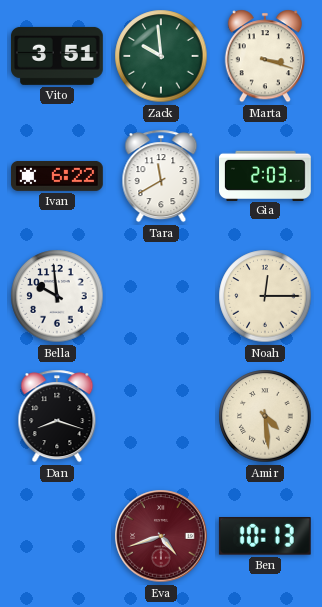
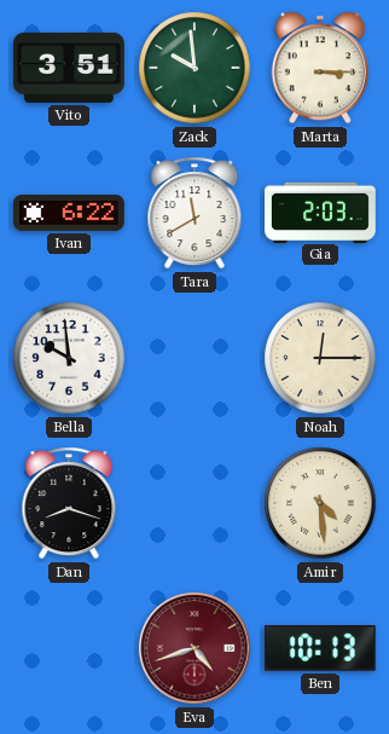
Marta: 3:18 -> 3:15
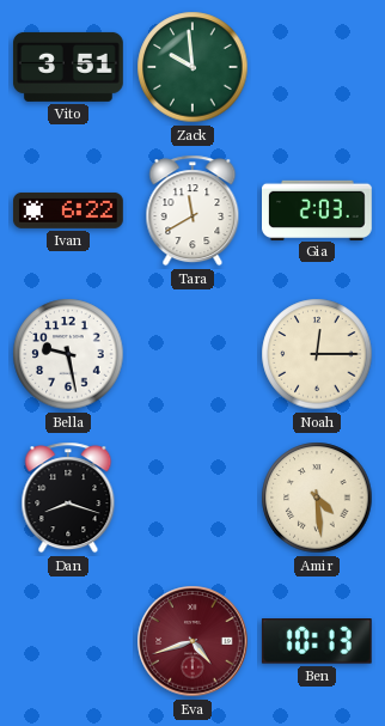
Marta: 3:15 -> none
Bella: 9:59 -> 9:28
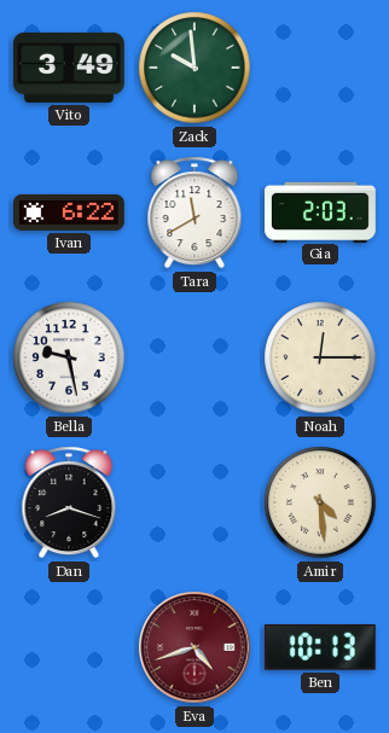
Vito: 3:51 -> 3:49
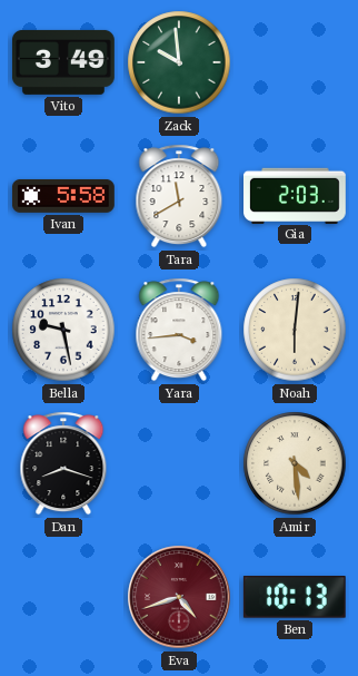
Ivan: 6:22 -> 5:58
Yara: none -> 3:44
Noah: 12:15 -> 6:01
